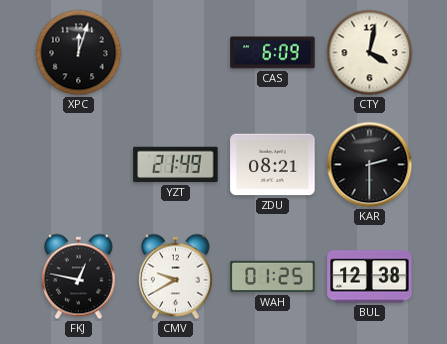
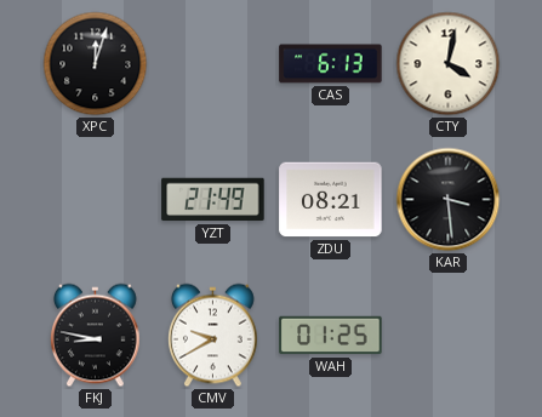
CAS: 6:09 -> 6:13
KAR: 2:30 -> 3:29
FKJ: 12:47 -> 8:47
BUL: 12:38 -> none
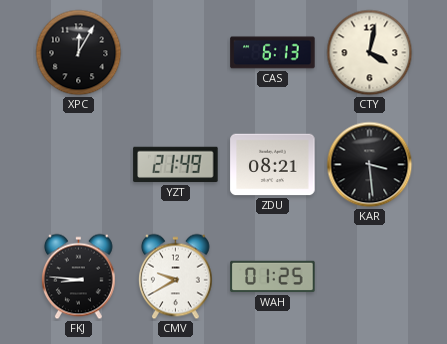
XPC: 12:03 -> 12:05
FKJ: 8:47 -> 8:46
